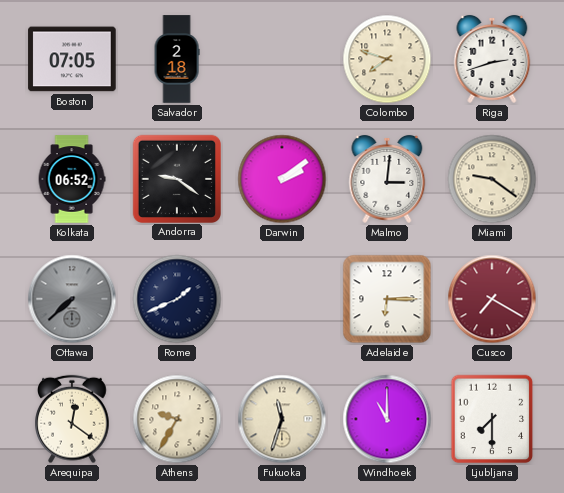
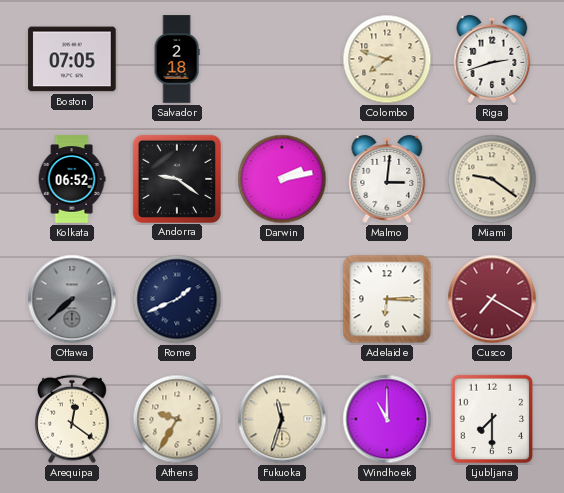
Darwin: 2:09 -> 2:13
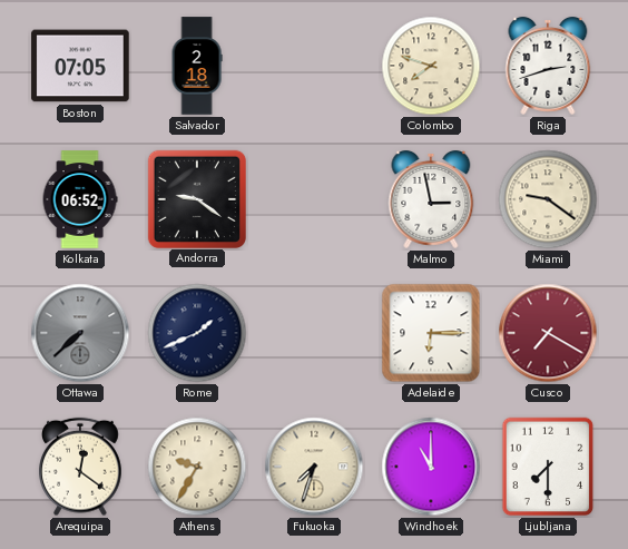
Darwin: 2:13 -> none
Malmo: 3:01 -> 2:58
Fukuoka: 11:33 -> 7:33
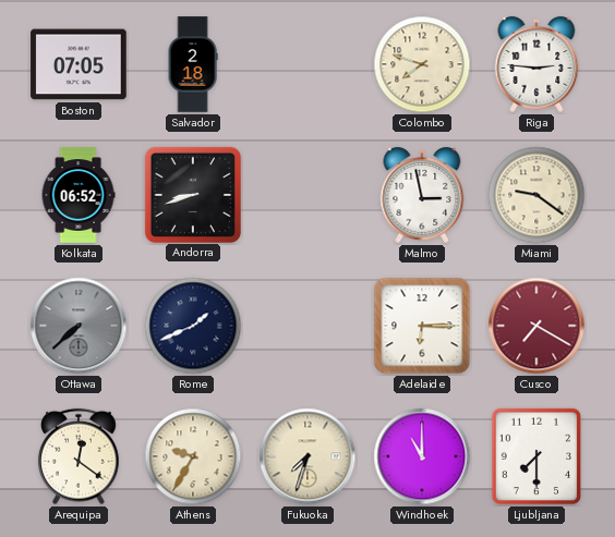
Riga: 2:42 -> 2:46
Andorra: 9:21 -> 8:42
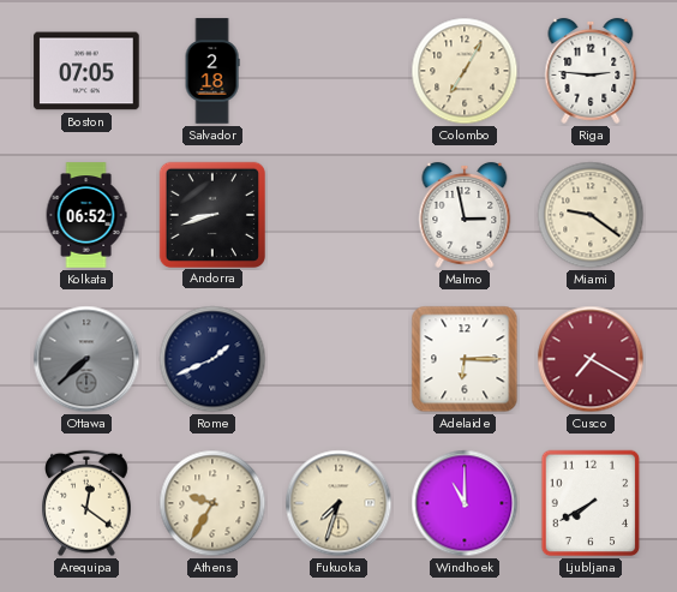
Colombo: 7:48 -> 7:05
Ljubljana: 7:30 -> 7:40
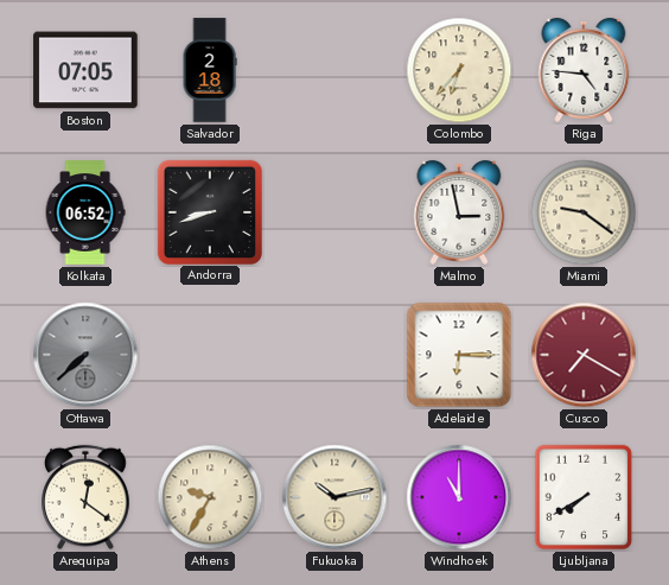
Colombo: 7:05 -> 6:37
Riga: 2:46 -> 4:46
Rome: 1:41 -> none
Fukuoka: 7:33 -> 10:13
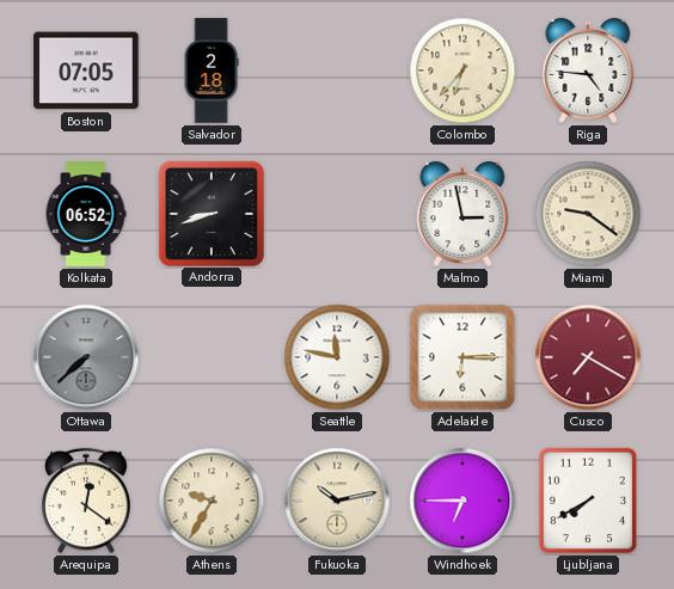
Seattle: none -> 11:47
Windhoek: 11:00 -> 6:45
